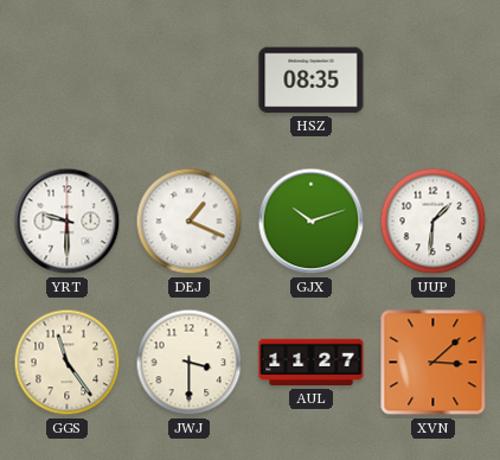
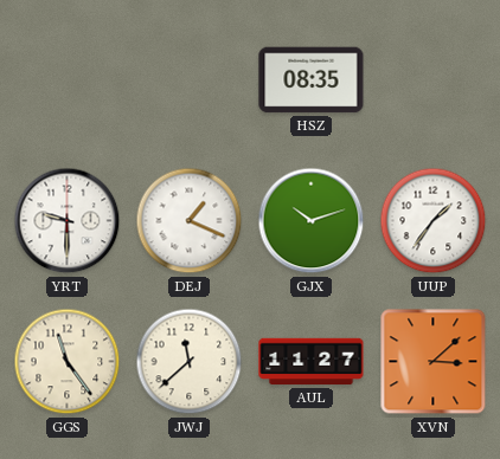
UUP: 1:31 -> 1:36
JWJ: 3:30 -> 11:38
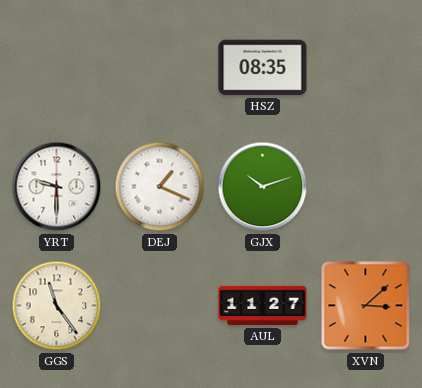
UUP: 1:36 -> none
JWJ: 11:38 -> none
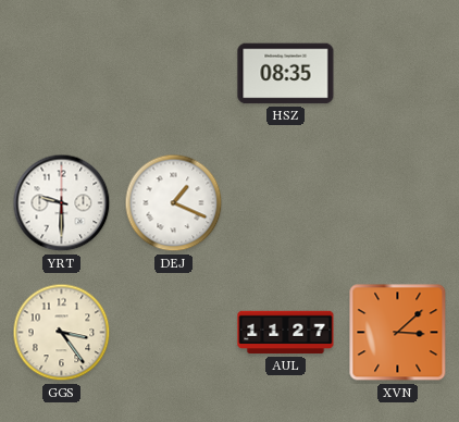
GJX: 10:12 -> none
GGS: 11:24 -> 3:24
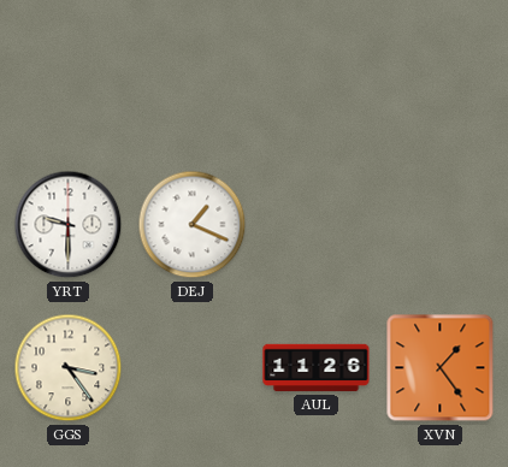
HSZ: 08:35 -> none
AUL: 11:27 -> 11:26
XVN: 3:08 -> 1:24
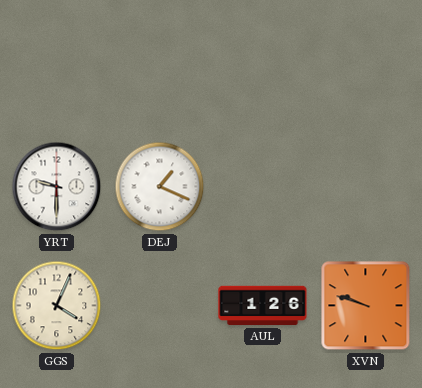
GGS: 3:24 -> 4:04
AUL: 11:26 -> 1:26
XVN: 1:24 -> 9:48
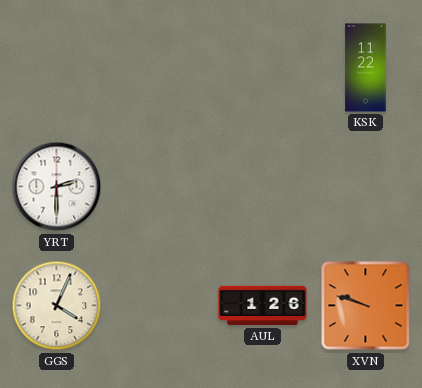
KSK: none -> 11:22
YRT: 9:30 -> 2:30
DEJ: 1:19 -> none
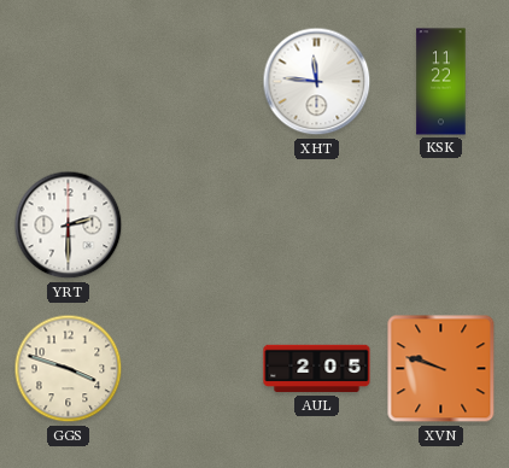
XHT: none -> 11:46
GGS: 4:04 -> 3:48
AUL: 1:26 -> 2:05
